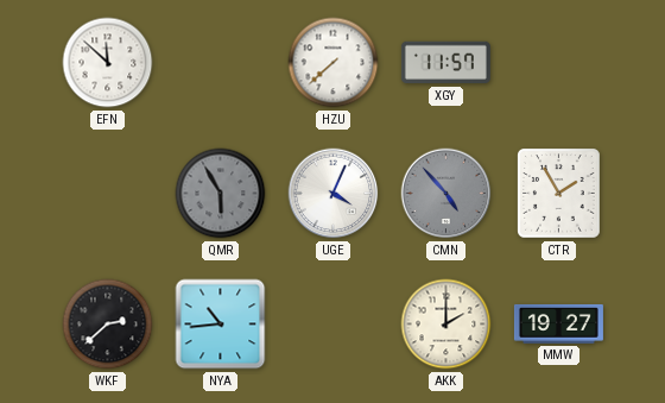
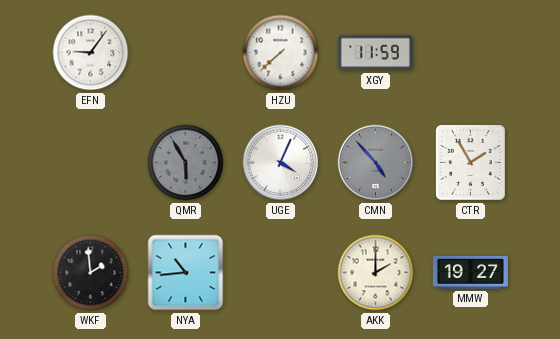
EFN: 11:52 -> 9:06
XGY: 11:57 -> 11:59
WKF: 2:38 -> 1:59
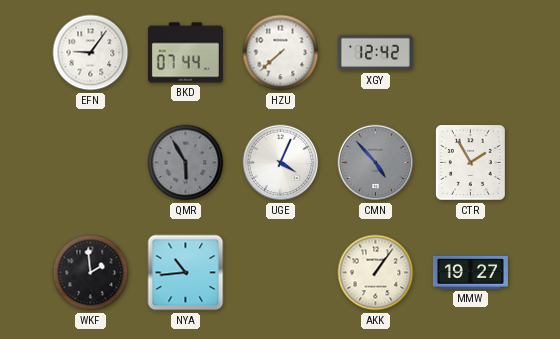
BKD: none -> 07:44
XGY: 11:59 -> 12:42
AKK: 2:00 -> 1:06
